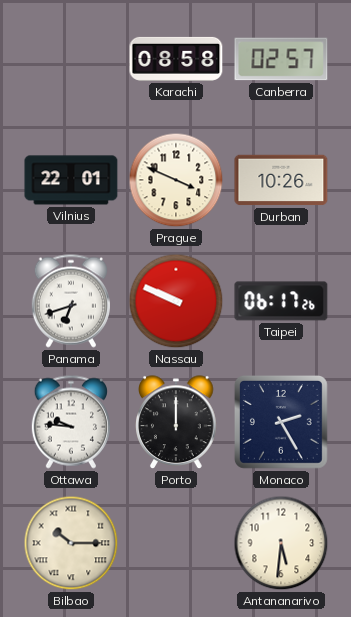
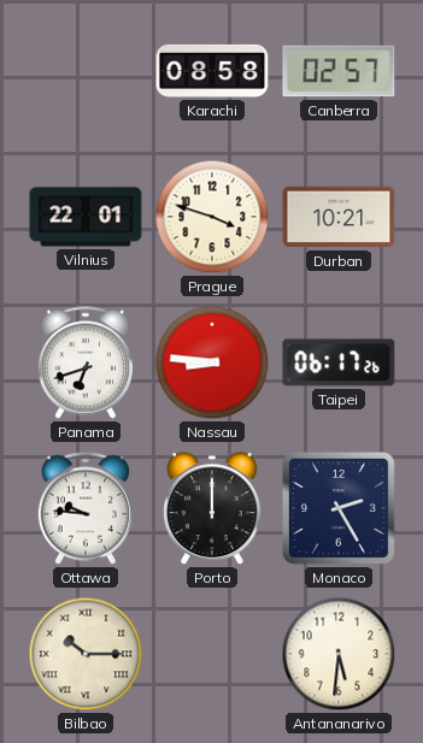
Prague: 3:49 -> 3:48
Durban: 10:26 -> 10:21
Nassau: 9:49 -> 8:46
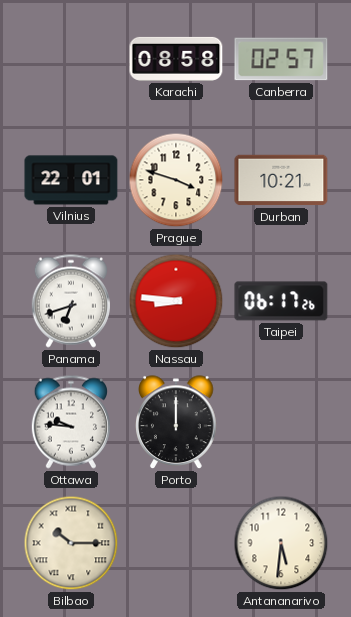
Monaco: 2:25 -> none
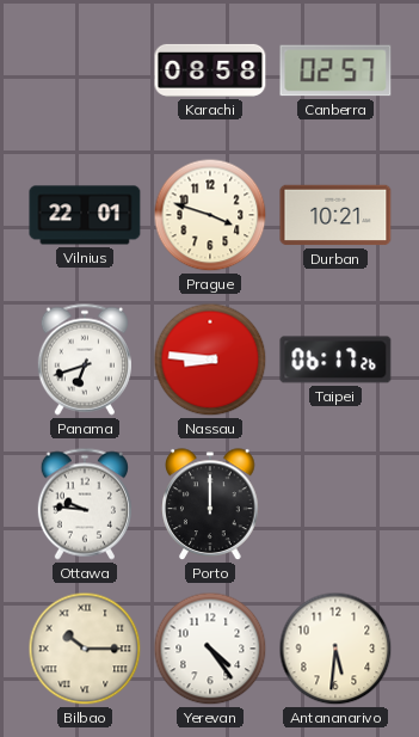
Yerevan: none -> 4:24
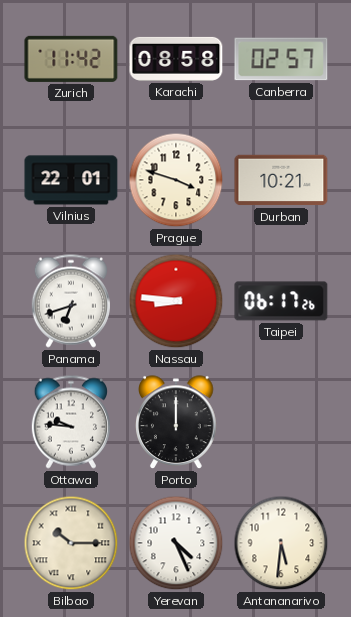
Zurich: none -> 11:42
Yerevan: 4:24 -> 4:26
